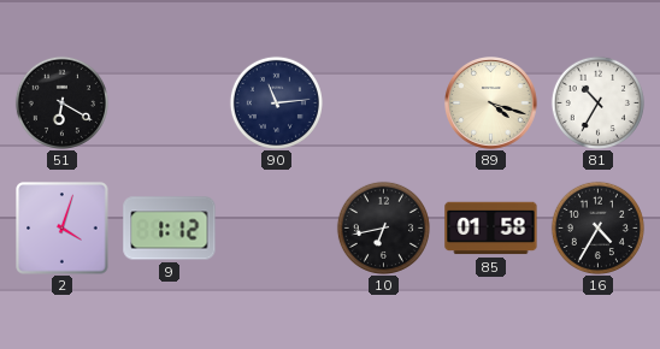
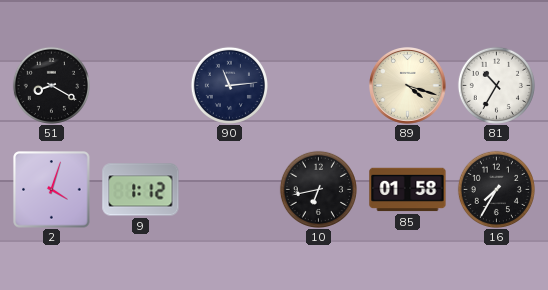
51: 6:20 -> 8:20
16: 4:35 -> 7:35
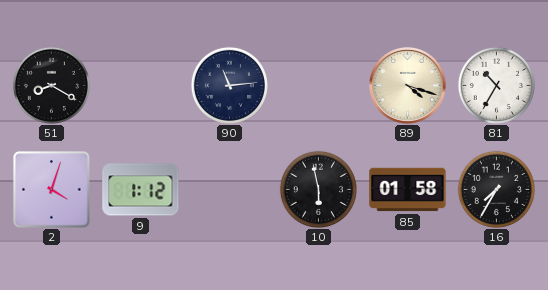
10: 6:43 -> 5:58
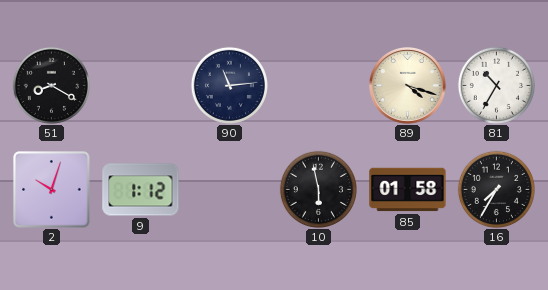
2: 4:03 -> 10:03
